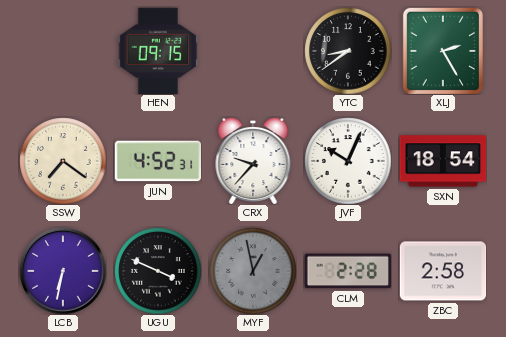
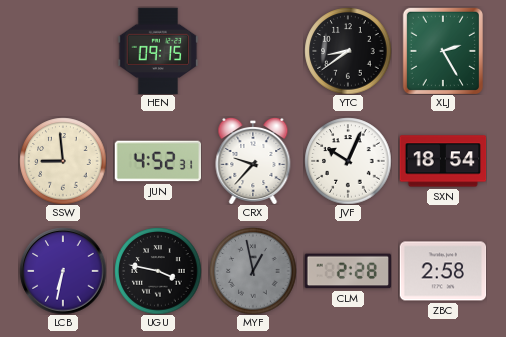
SSW: 7:21 -> 8:59
UGU: 3:49 -> 3:47
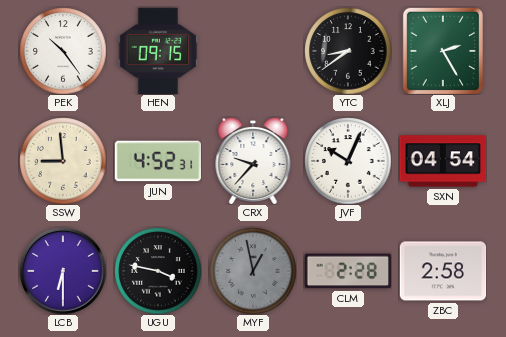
PEK: none -> 10:24
SXN: 18:54 -> 04:54
LCB: 6:32 -> 6:30
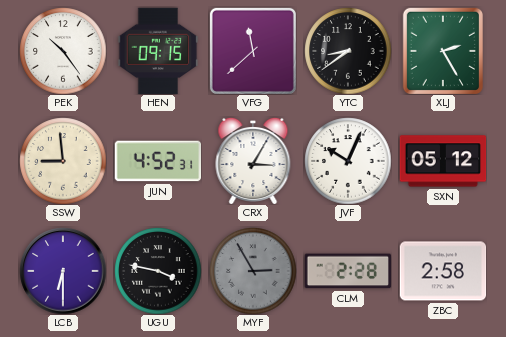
VFG: none -> 11:38
CRX: 9:37 -> 3:05
SXN: 04:54 -> 05:12
MYF: 12:58 -> 2:55
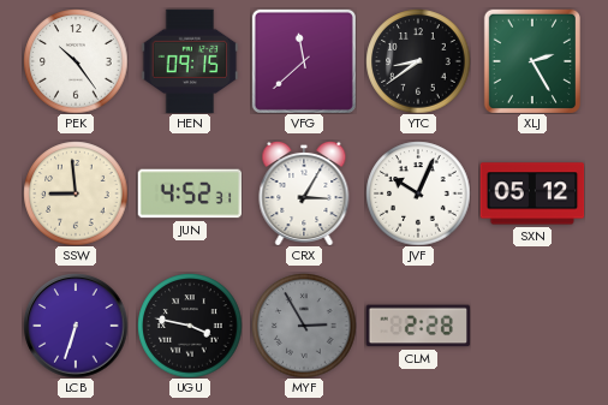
LCB: 6:30 -> 6:33
ZBC: 2:58 -> none
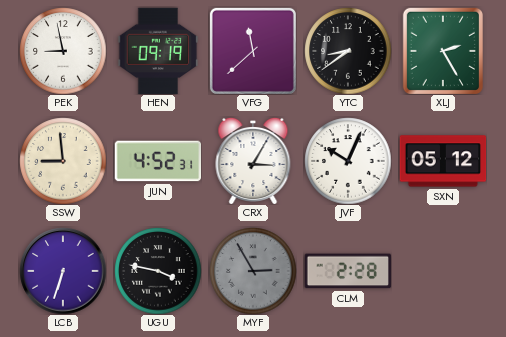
PEK: 10:24 -> 8:58
HEN: 09:15 -> 09:19
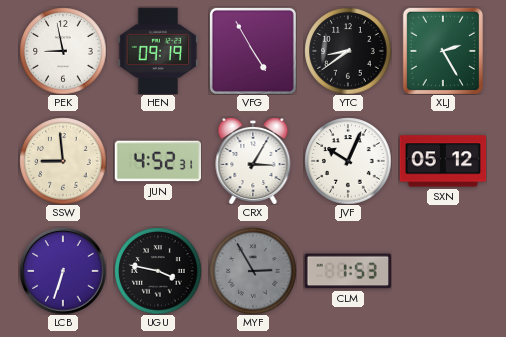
VFG: 11:38 -> 4:55
CLM: 2:28 -> 1:53
